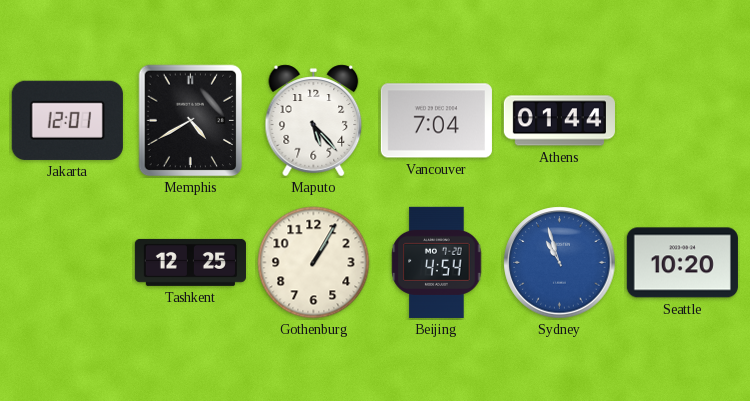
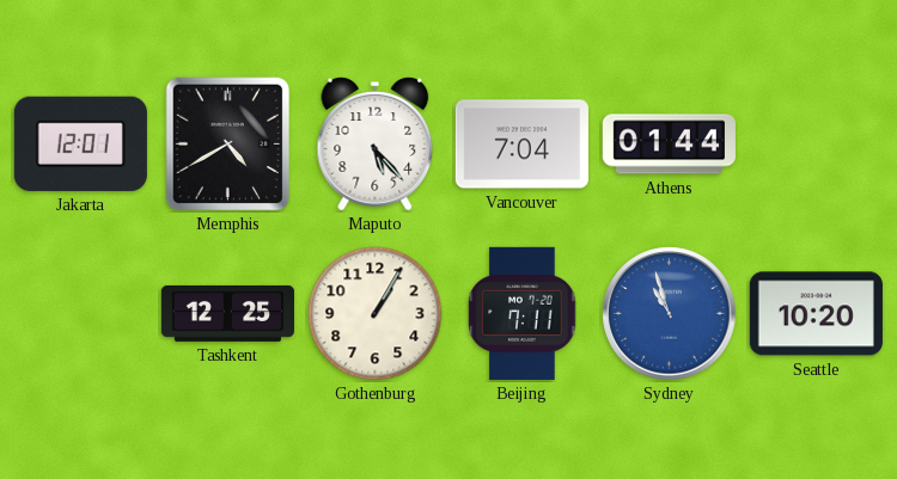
Beijing: 4:54 -> 7:11
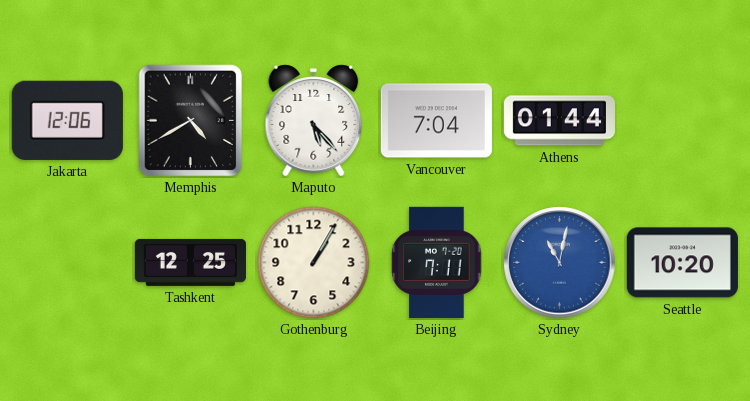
Jakarta: 12:01 -> 12:06
Sydney: 10:57 -> 11:02
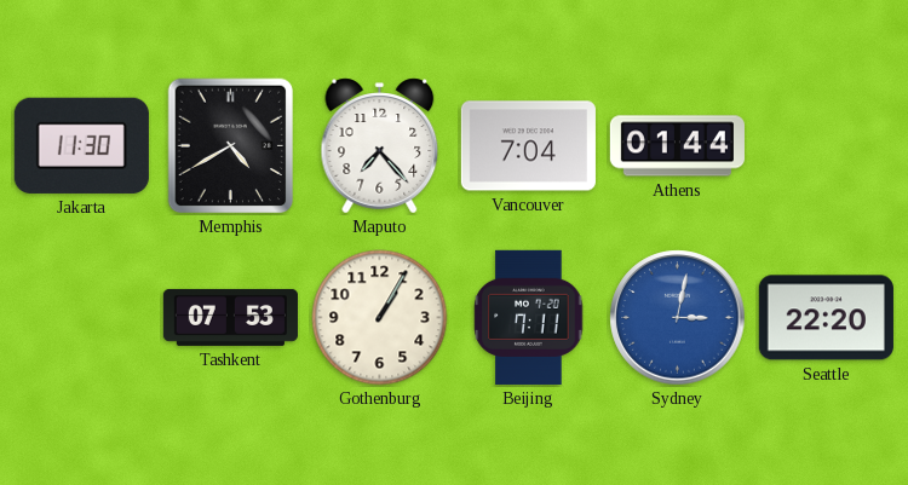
Jakarta: 12:06 -> 11:30
Maputo: 5:23 -> 7:23
Tashkent: 12:25 -> 07:53
Sydney: 11:02 -> 3:02
Seattle: 10:20 -> 22:20
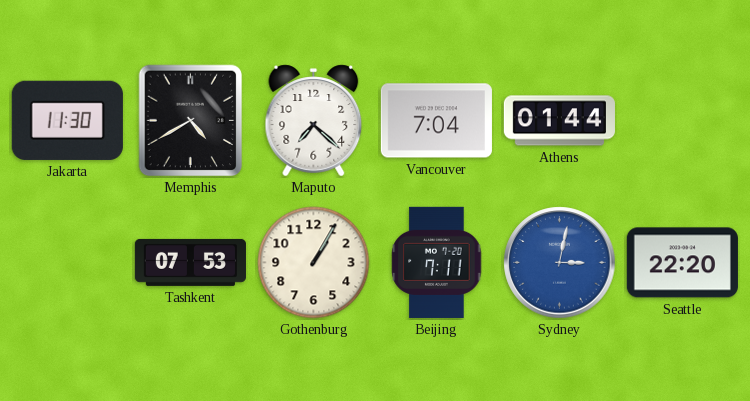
Maputo: 7:23 -> 7:22
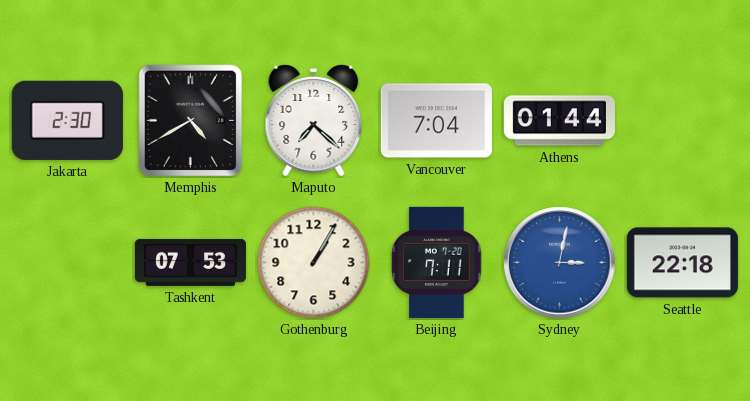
Jakarta: 11:30 -> 2:30
Seattle: 22:20 -> 22:18
